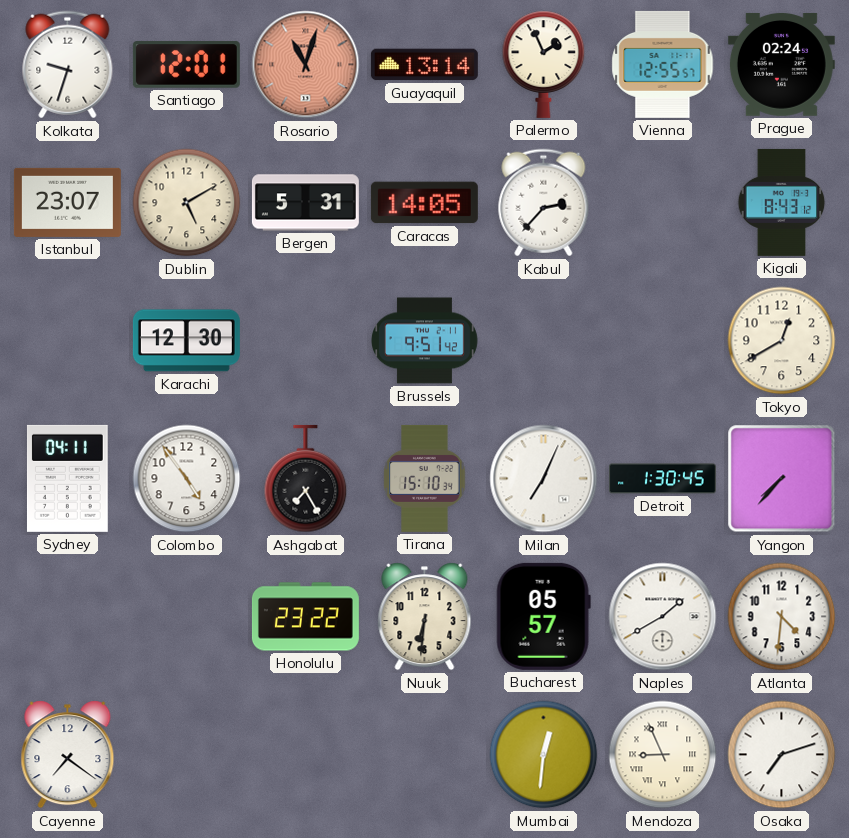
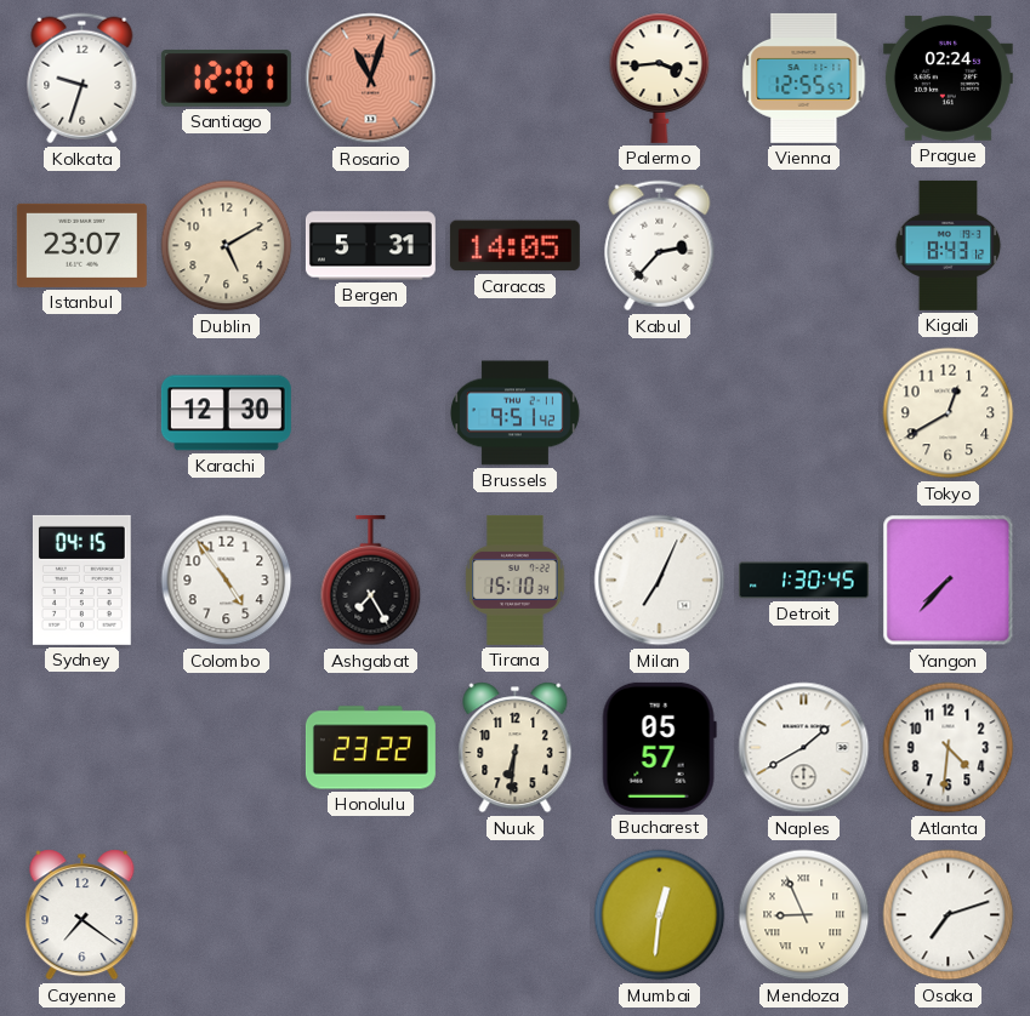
Guayaquil: 13:14 -> none
Palermo: 1:56 -> 3:44
Sydney: 04:11 -> 04:15
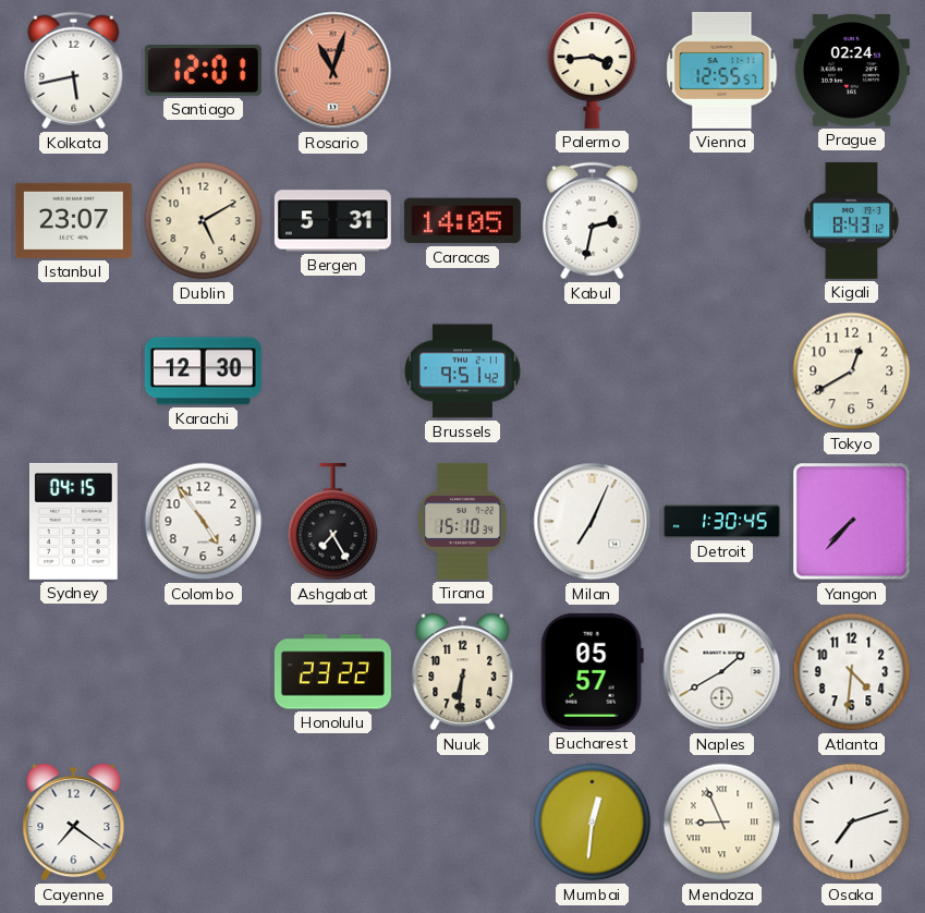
Kolkata: 9:33 -> 5:43
Kabul: 2:37 -> 2:32
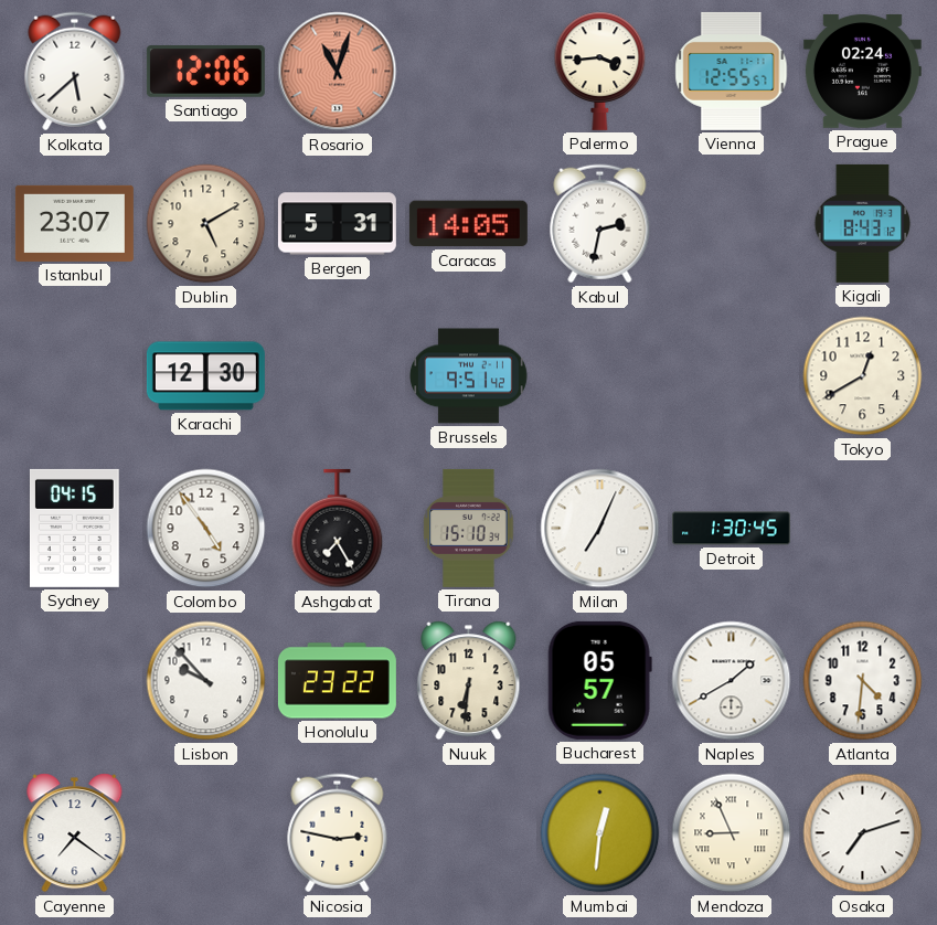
Kolkata: 5:43 -> 5:38
Santiago: 12:01 -> 12:06
Yangon: 7:37 -> none
Lisbon: none -> 9:53
Nicosia: none -> 2:47
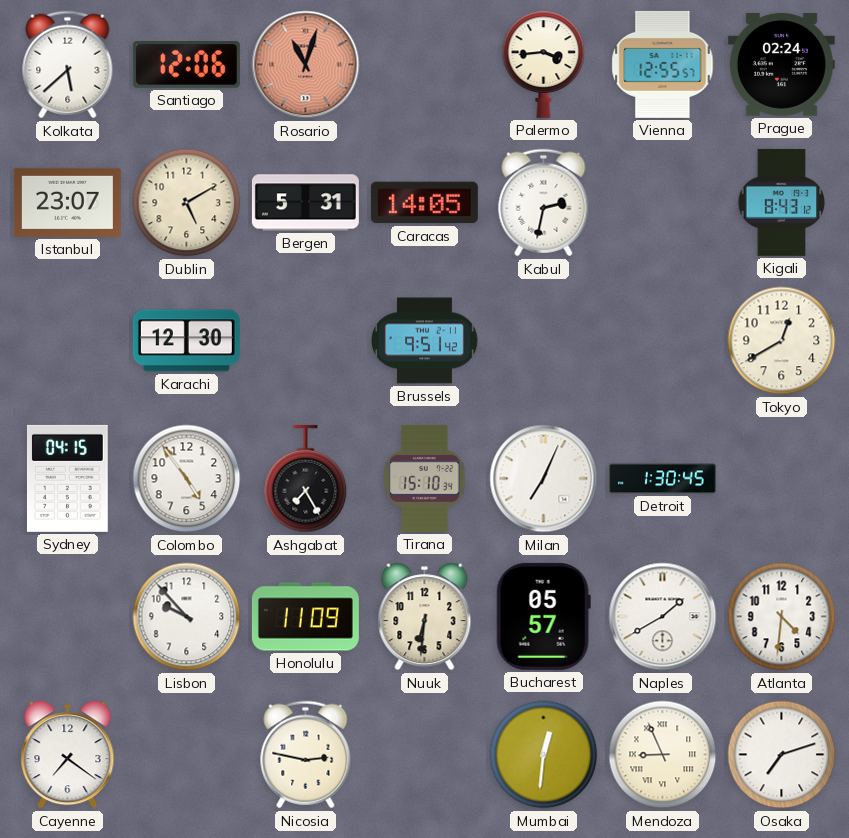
Honolulu: 23:22 -> 11:09
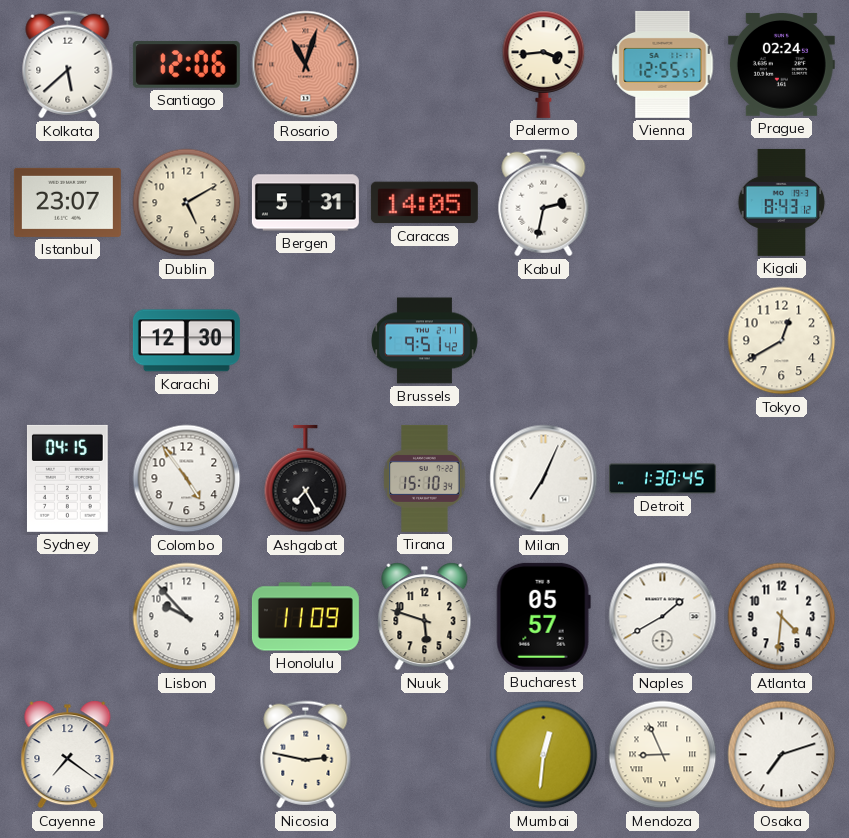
Nuuk: 6:31 -> 5:48
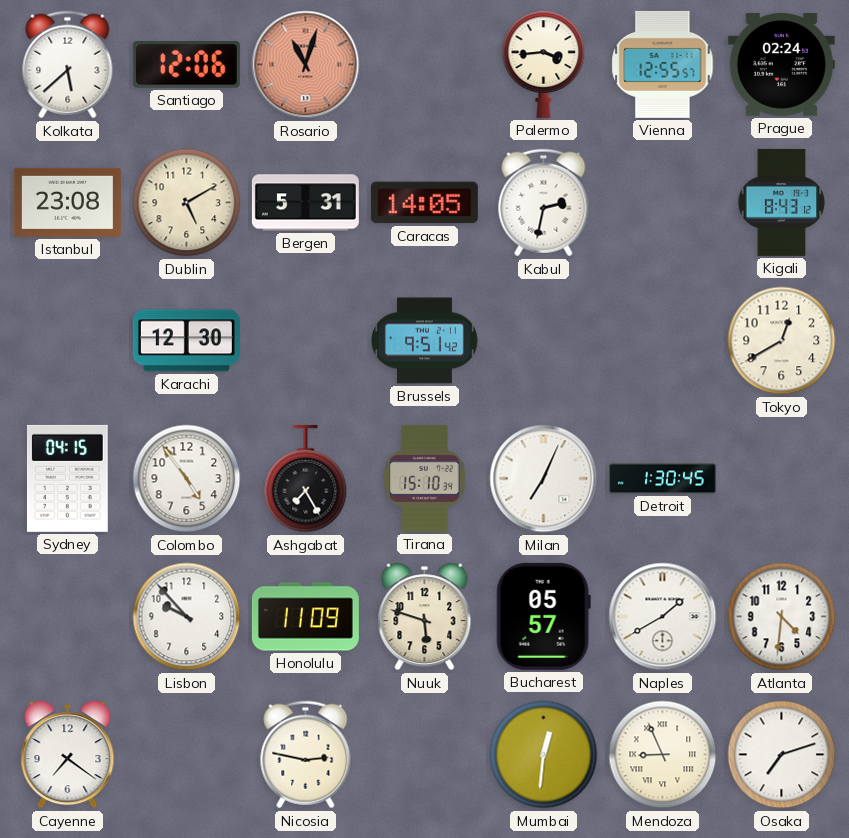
Istanbul: 23:07 -> 23:08
